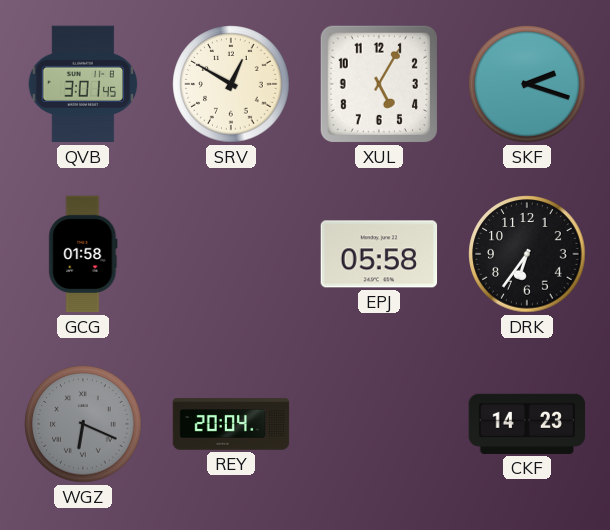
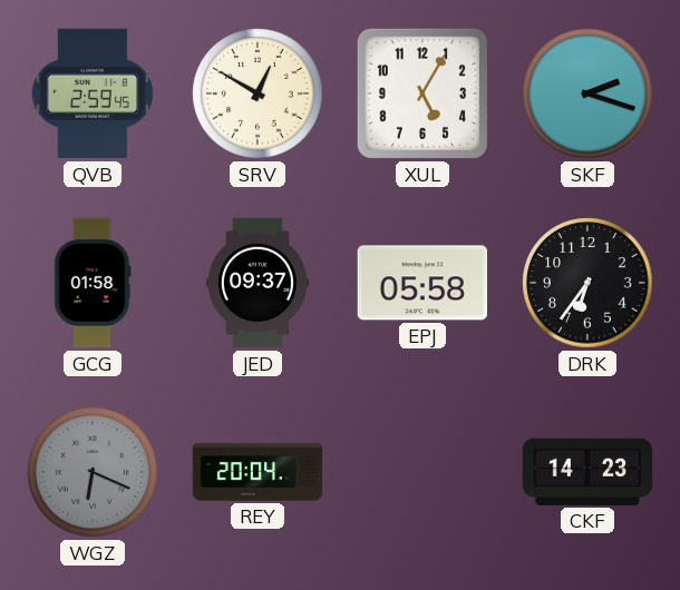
QVB: 3:01 -> 2:59
JED: none -> 09:37
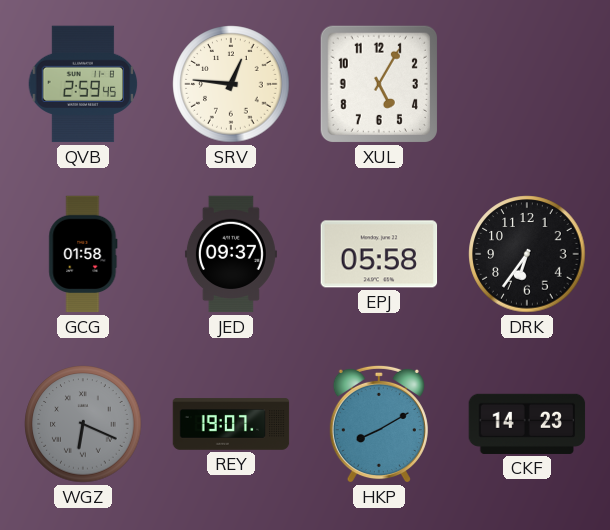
SRV: 12:50 -> 12:46
SKF: 2:18 -> none
REY: 20:04 -> 19:07
HKP: none -> 8:10
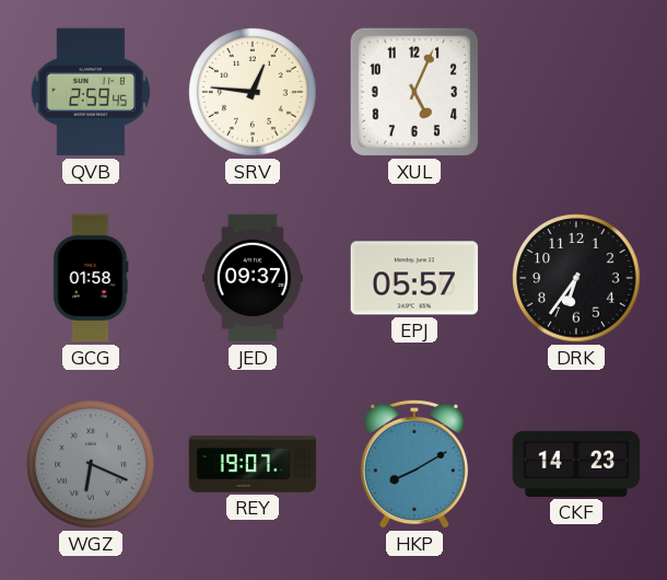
XUL: 5:05 -> 5:04
EPJ: 05:58 -> 05:57
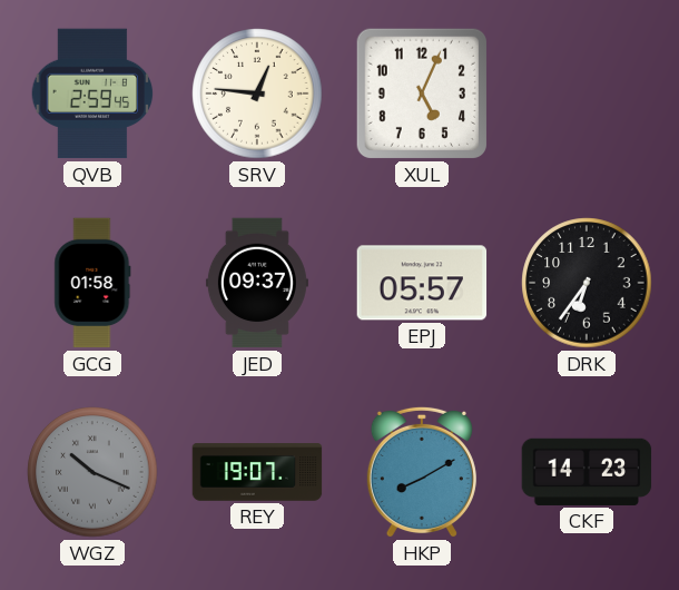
WGZ: 6:19 -> 10:19
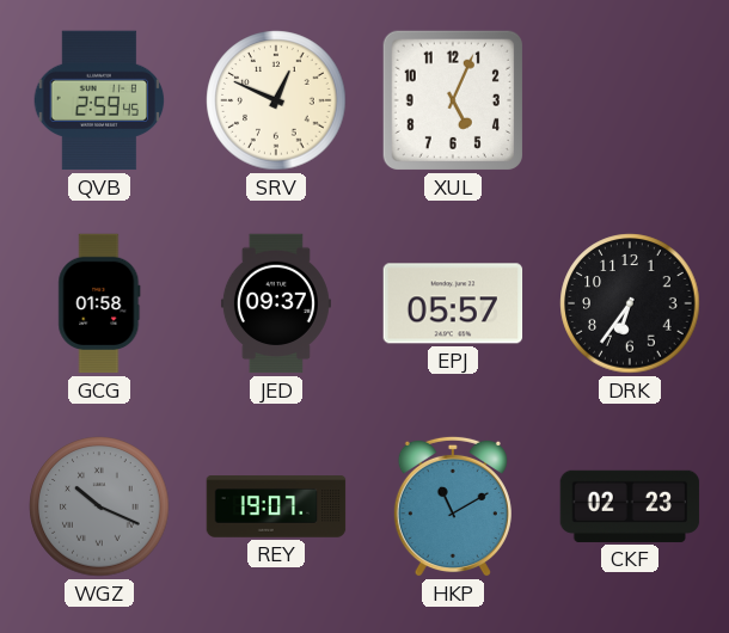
SRV: 12:46 -> 12:49
HKP: 8:10 -> 11:10
CKF: 14:23 -> 02:23
